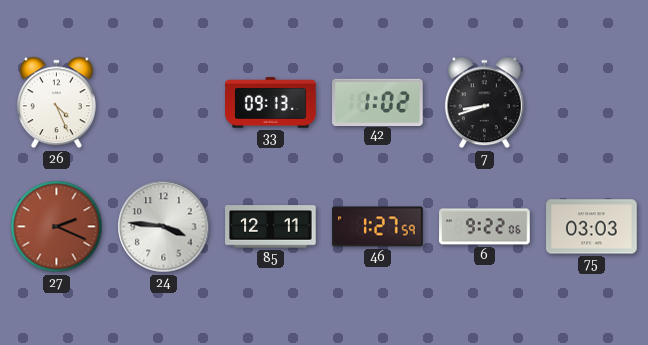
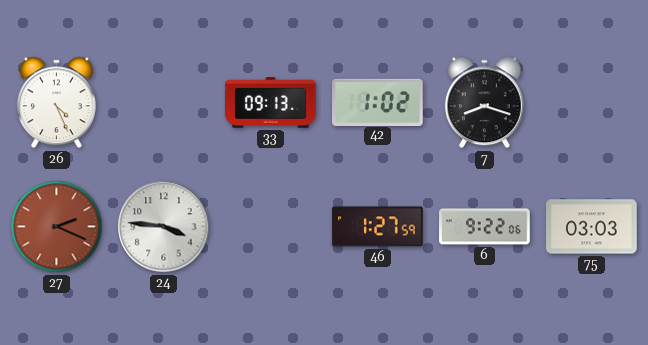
7: 8:42 -> 8:18
85: 12:11 -> none
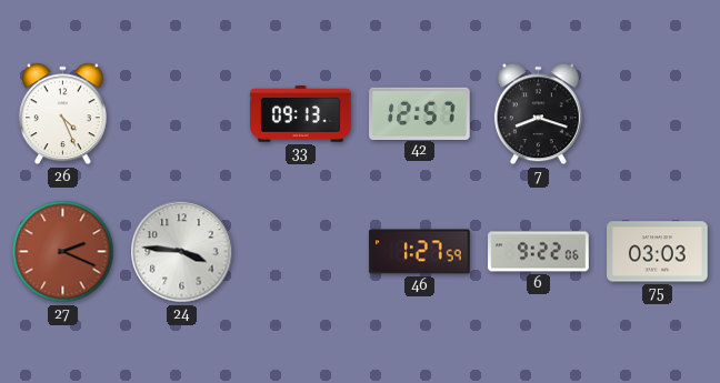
42: 1:02 -> 12:57
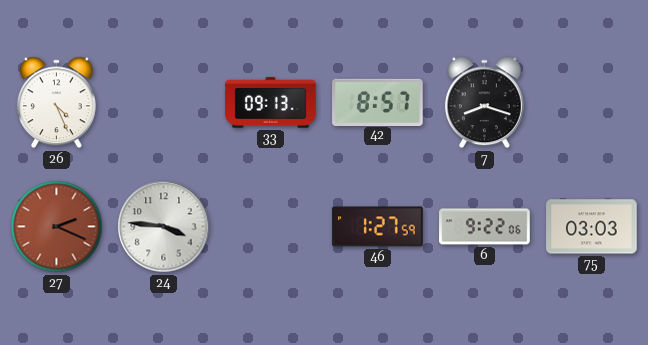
42: 12:57 -> 8:57
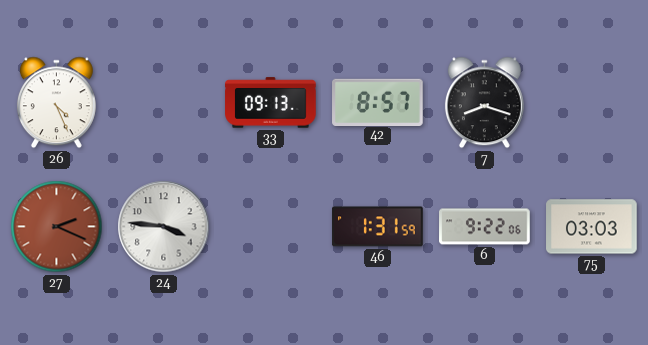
46: 1:27 -> 1:31
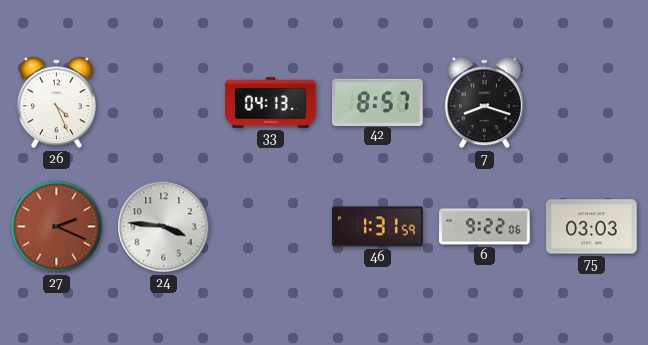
33: 09:13 -> 04:13
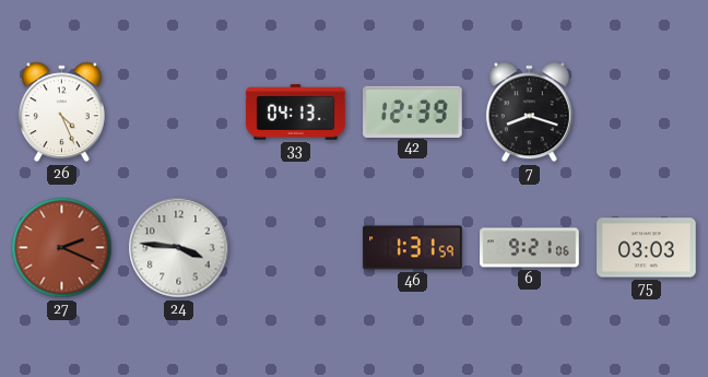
42: 8:57 -> 12:39
6: 9:22 -> 9:21
